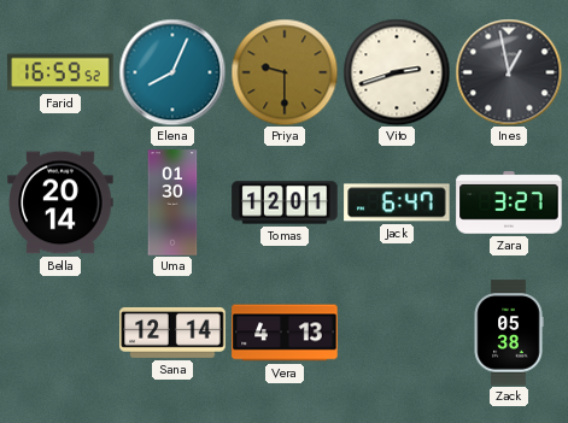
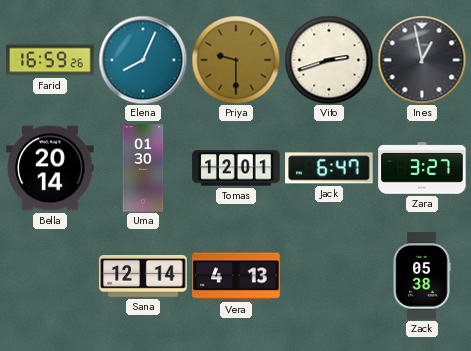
Farid: 16:59:52 -> 16:59:26
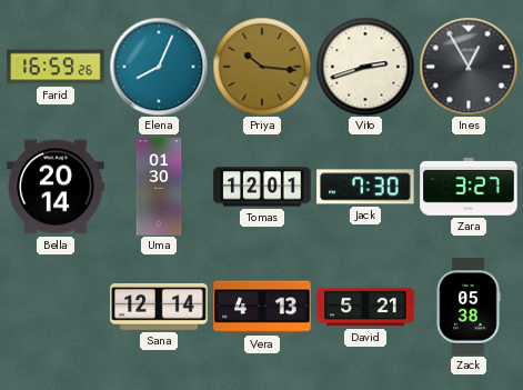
Priya: 9:30 -> 10:16
Ines: 12:58 -> 12:55
Jack: 6:47 -> 7:30
David: none -> 5:21
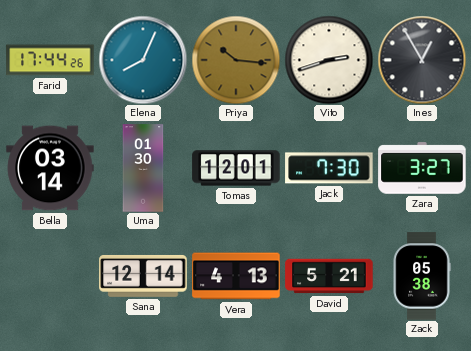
Farid: 16:59 -> 17:44
Bella: 20:14 -> 03:14
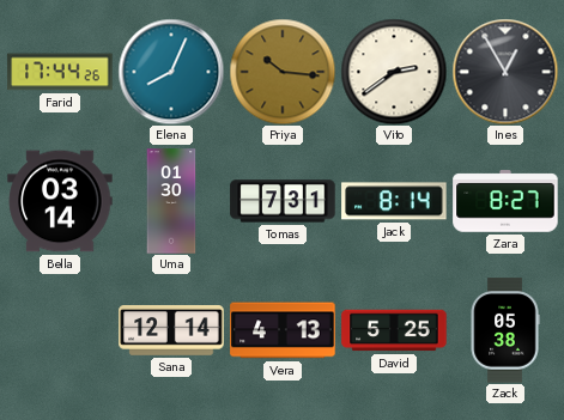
Vito: 2:42 -> 2:39
Tomas: 12:01 -> 7:31
Jack: 7:30 -> 8:14
Zara: 3:27 -> 8:27
David: 5:21 -> 5:25
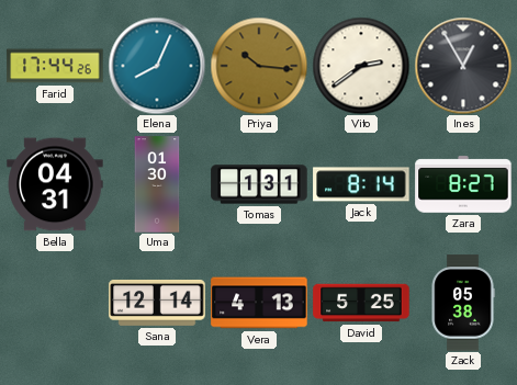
Bella: 03:14 -> 04:31
Tomas: 7:31 -> 1:31
